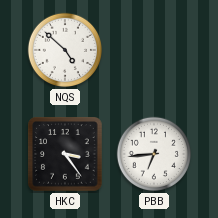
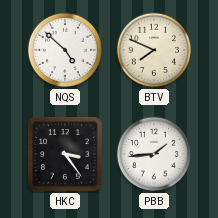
BTV: none -> 7:49
PBB: 6:44 -> 1:44
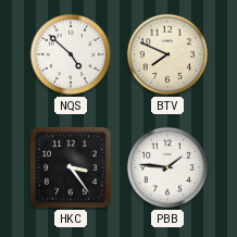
PBB: 1:44 -> 1:46
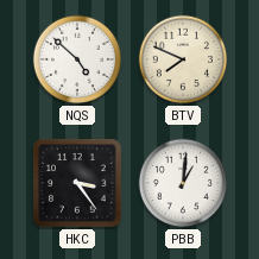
PBB: 1:46 -> 1:01
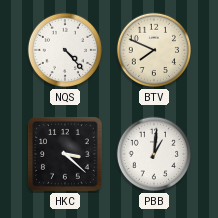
NQS: 4:52 -> 4:23
HKC: 3:24 -> 3:22
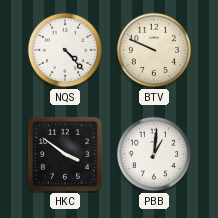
BTV: 7:49 -> 9:49
HKC: 3:22 -> 3:51
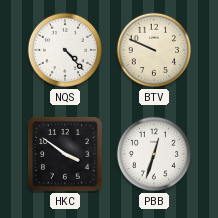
PBB: 1:01 -> 12:33
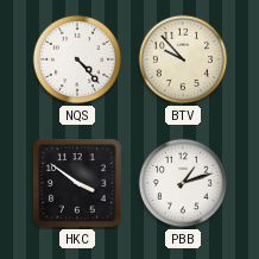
BTV: 9:49 -> 9:53
PBB: 12:33 -> 1:12
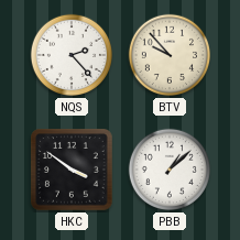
NQS: 4:23 -> 2:23
PBB: 1:12 -> 1:08
